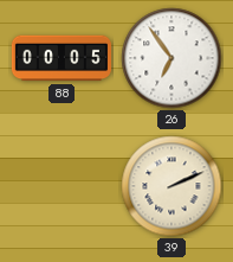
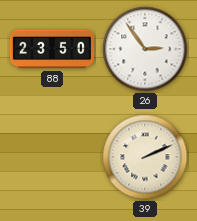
88: 00:05 -> 23:50
26: 6:54 -> 2:54
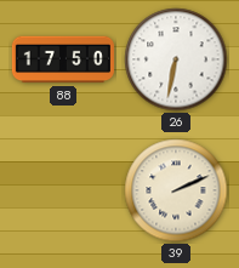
88: 23:50 -> 17:50
26: 2:54 -> 6:32
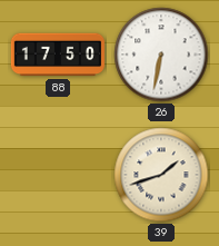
39: 2:11 -> 1:42
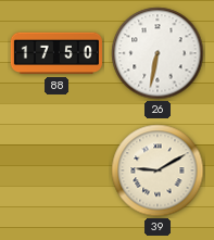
39: 1:42 -> 9:10
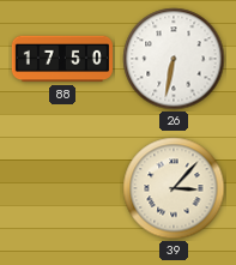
39: 9:10 -> 3:07
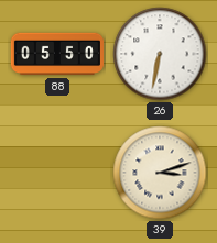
88: 17:50 -> 05:50
39: 3:07 -> 3:12
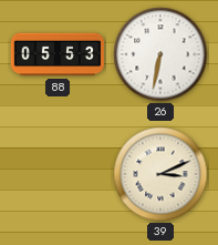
88: 05:50 -> 05:53
39: 3:12 -> 3:11
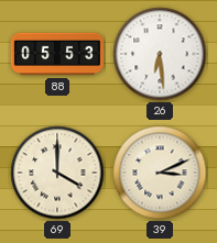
26: 6:32 -> 6:29
69: none -> 4:00
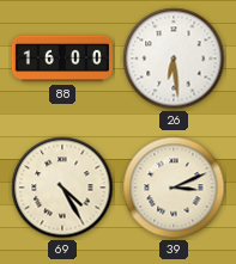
88: 05:53 -> 16:00
69: 4:00 -> 4:25
